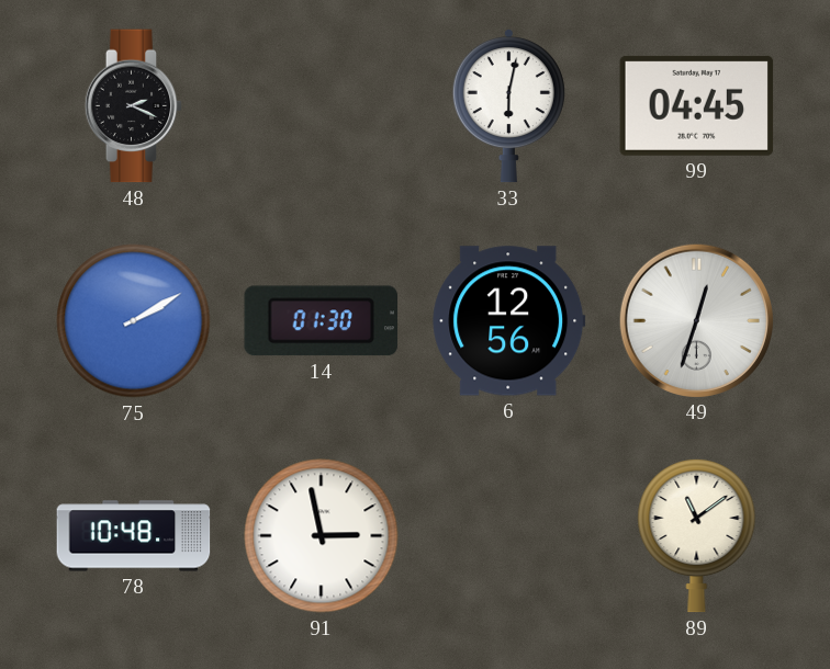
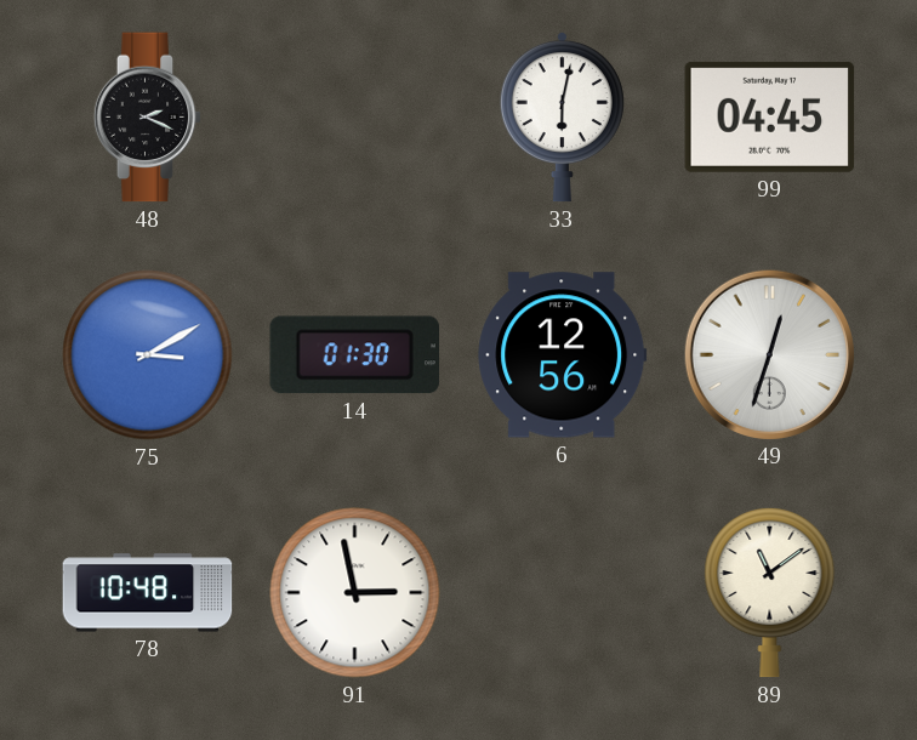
75: 2:10 -> 3:10
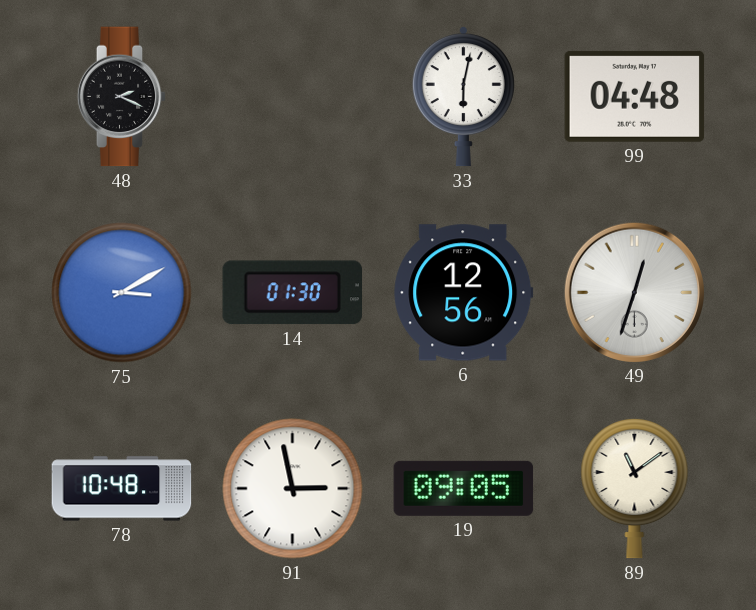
99: 04:45 -> 04:48
19: none -> 09:05
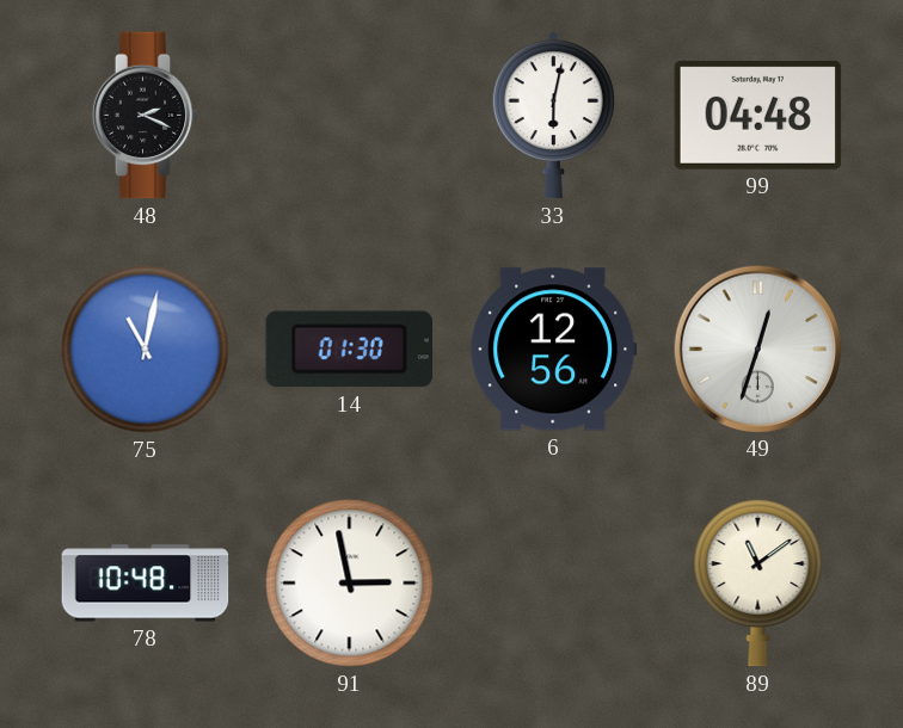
75: 3:10 -> 11:02
19: 09:05 -> none
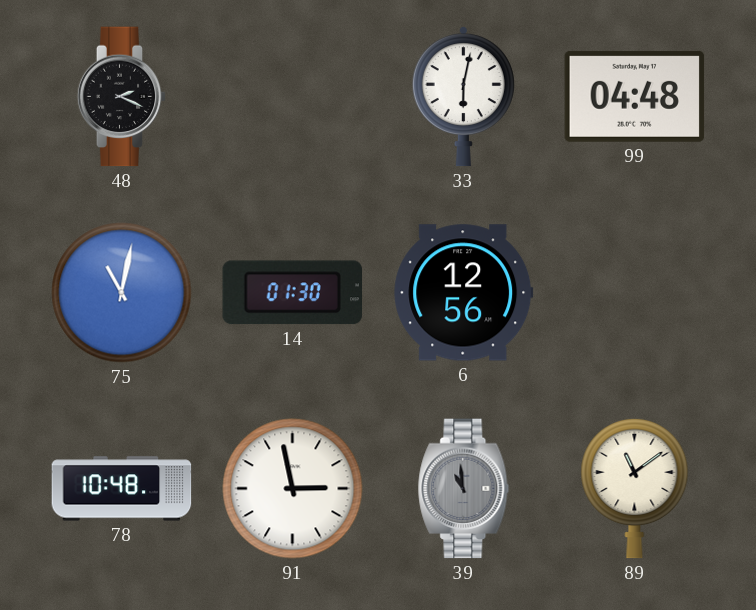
49: 12:33 -> none
39: none -> 10:59
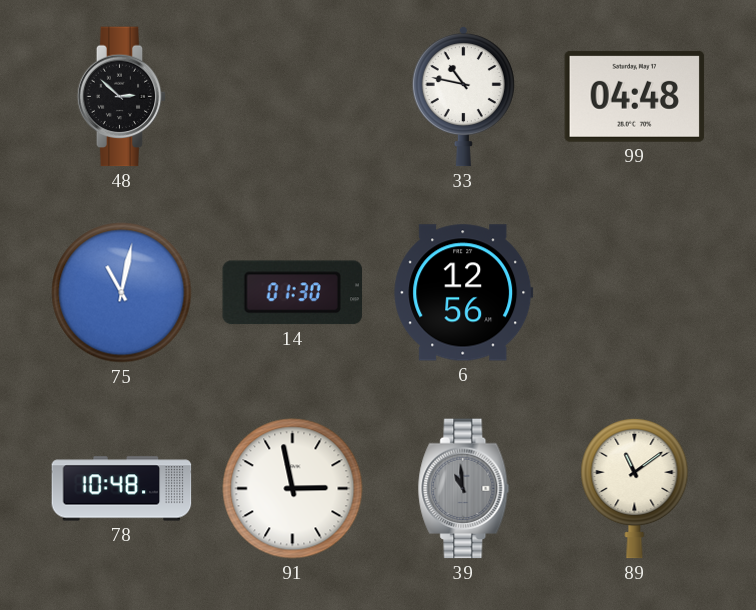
48: 2:19 -> 2:52
33: 6:02 -> 10:47
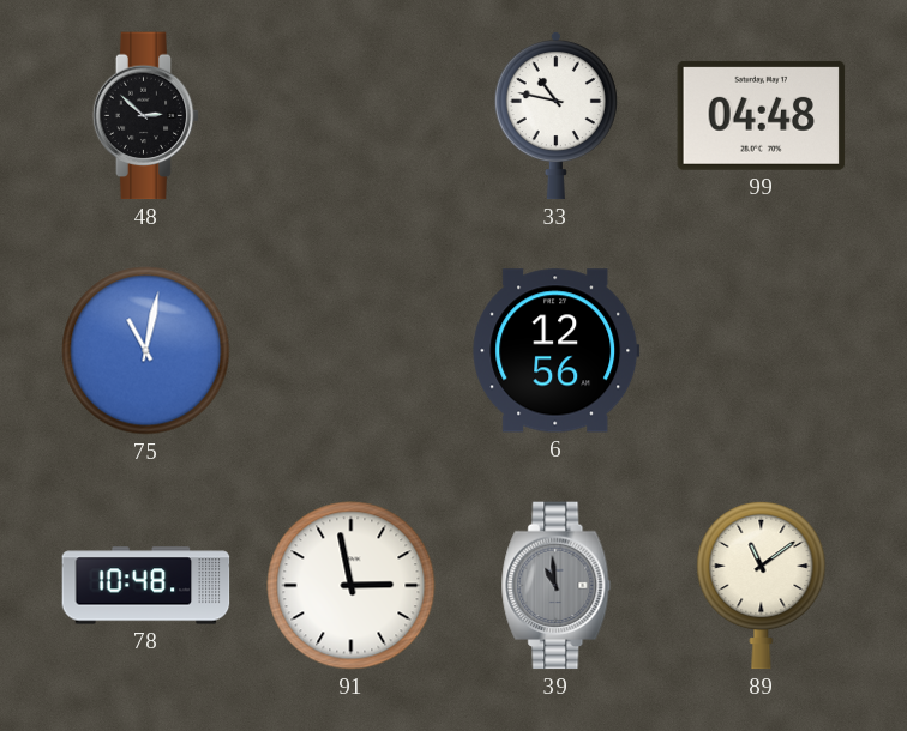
14: 01:30 -> none
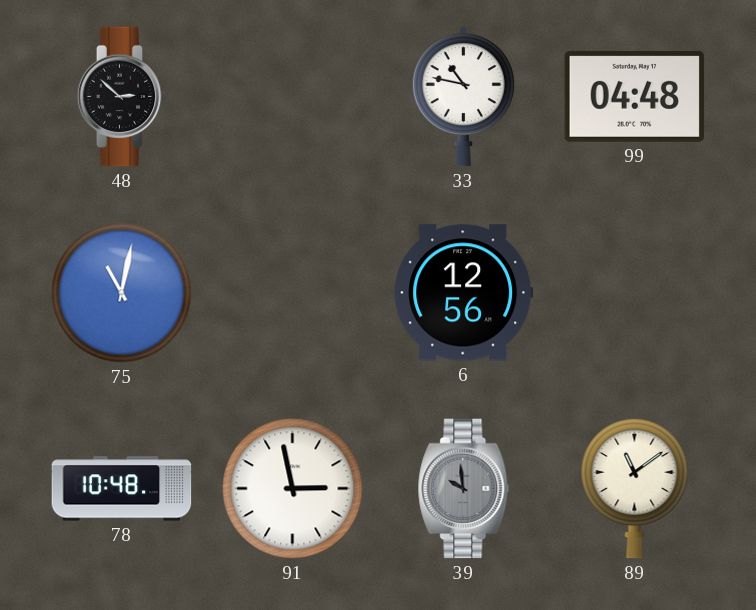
39: 10:59 -> 9:59
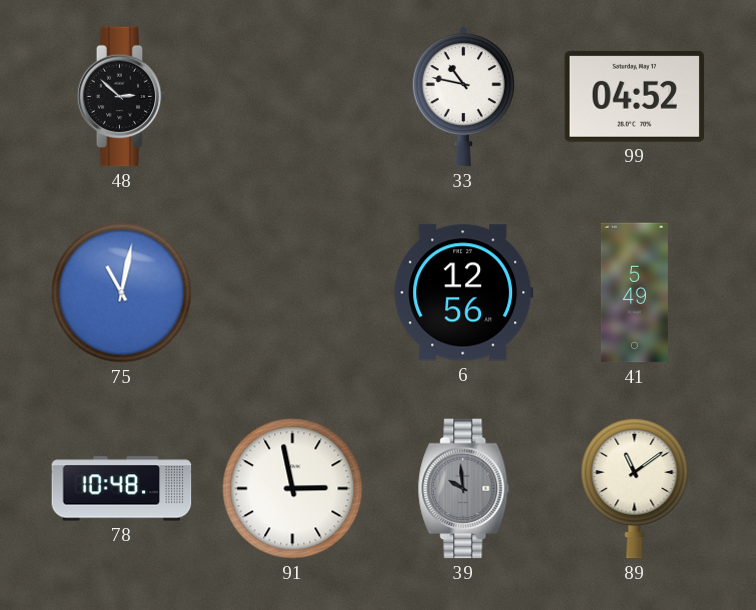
99: 04:48 -> 04:52
41: none -> 5:49
